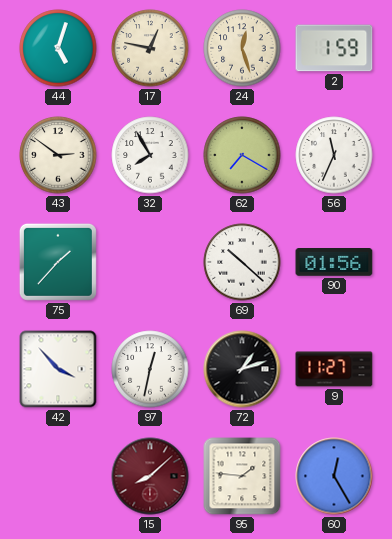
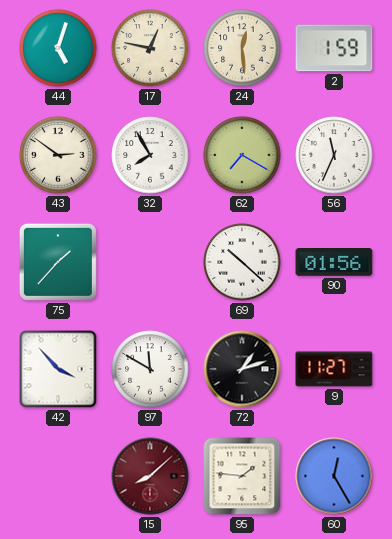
24: 12:27 -> 12:29
97: 12:32 -> 11:50
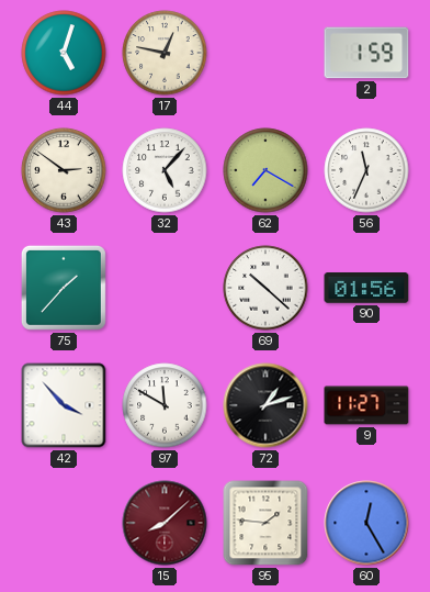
24: 12:29 -> none
32: 7:55 -> 5:07
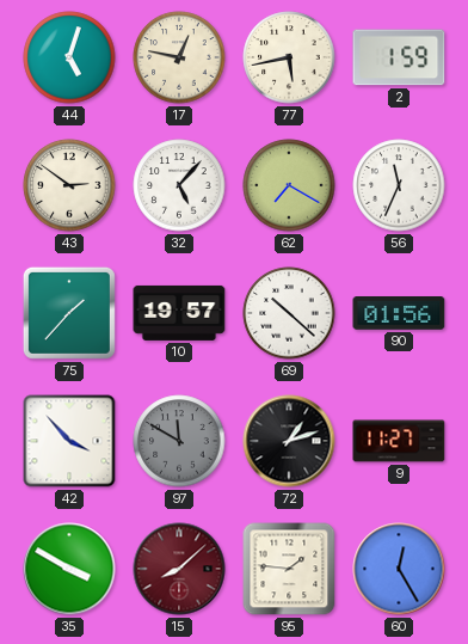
77: none -> 5:43
10: none -> 19:57
97 dial: white -> grey
35: none -> 3:50
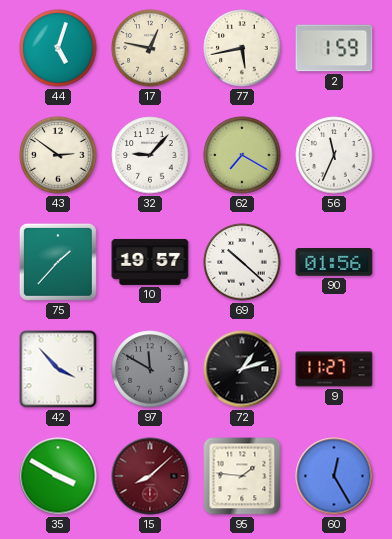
32: 5:07 -> 9:07
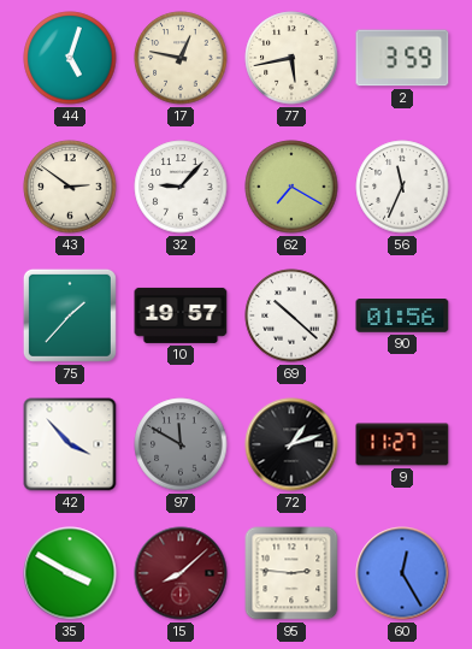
2: 1:59 -> 3:59
95: 1:46 -> 2:46
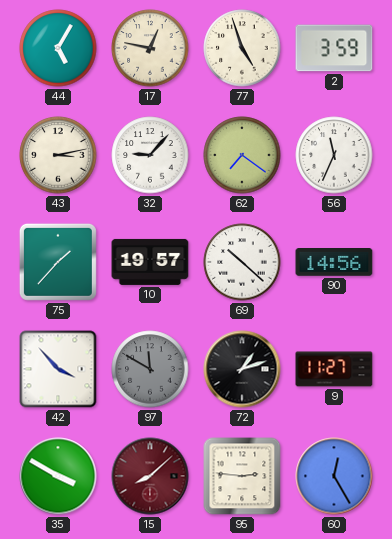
44: 5:03 -> 5:05
77: 5:43 -> 4:57
43: 2:51 -> 3:13
62: 7:20 -> 7:21
90: 01:56 -> 14:56
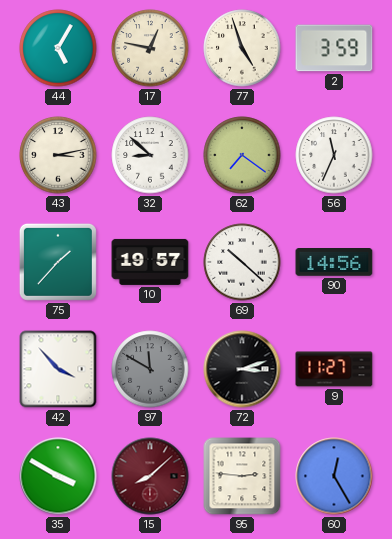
32: 9:07 -> 8:52
72: 1:12 -> 3:12
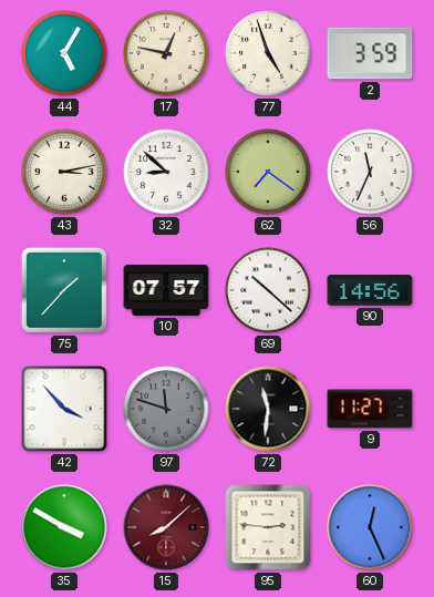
10: 19:57 -> 07:57
97: 11:50 -> 11:48
72: 3:12 -> 11:31
60: 12:25 -> 12:26
